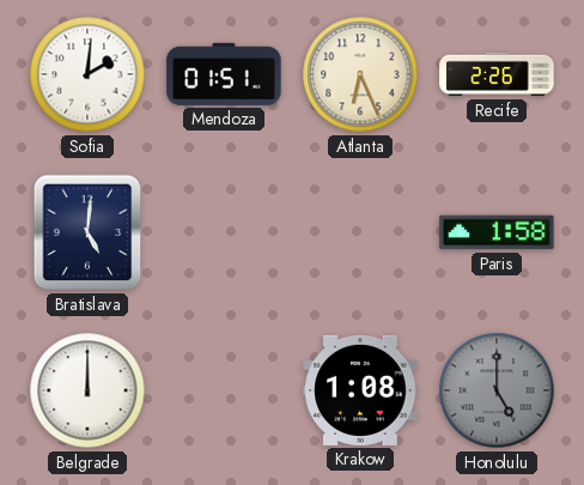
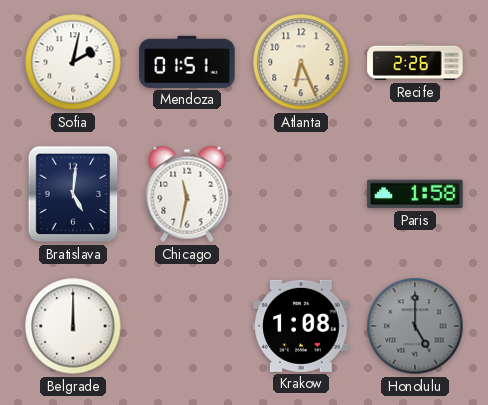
Sofia: 2:01 -> 2:02
Chicago: none -> 11:32
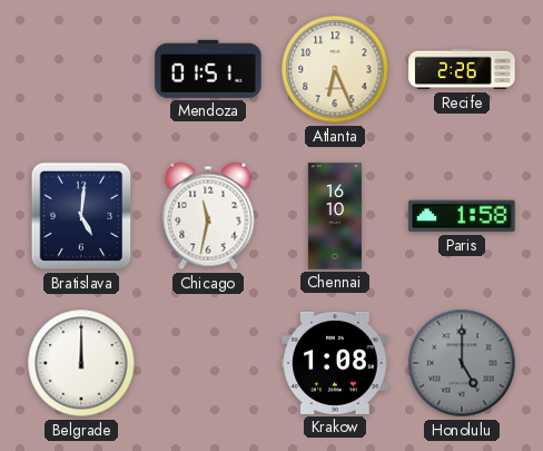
Sofia: 2:02 -> none
Chennai: none -> 16:10
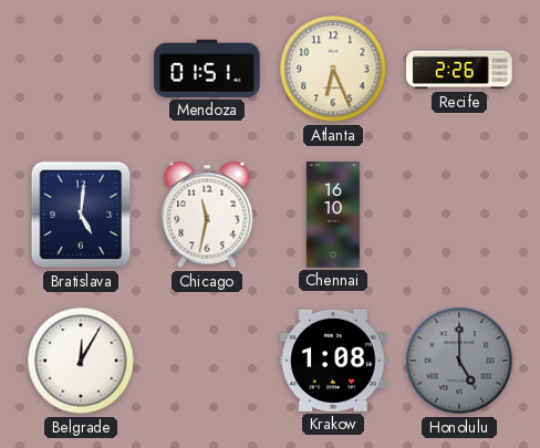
Paris: 1:58 -> none
Belgrade: 12:00 -> 12:05
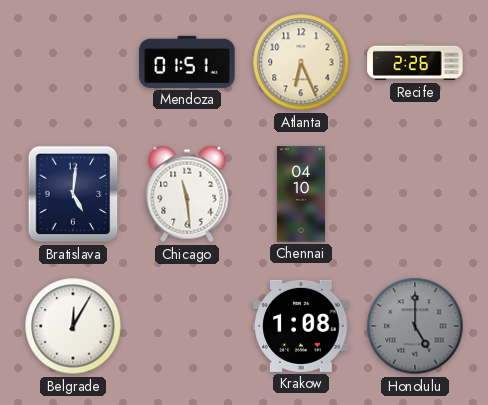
Chicago: 11:32 -> 11:29
Chennai: 16:10 -> 04:10
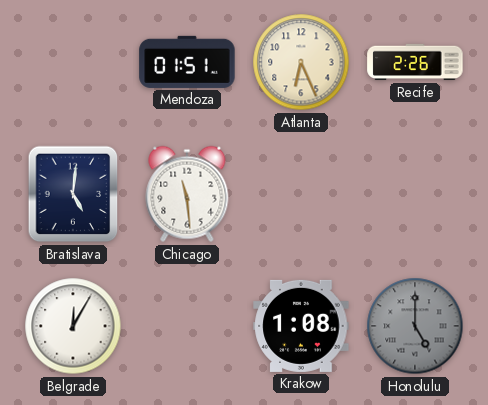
Chennai: 04:10 -> none
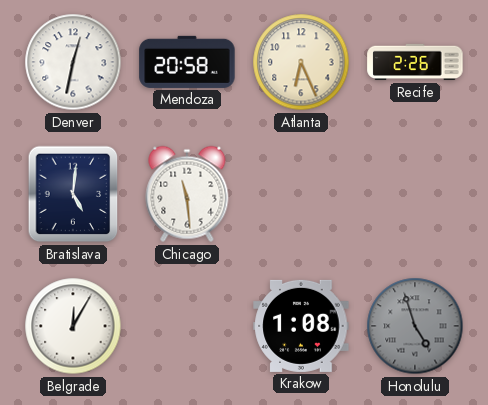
Denver: none -> 12:32
Mendoza: 01:51 -> 20:58
Honolulu: 5:00 -> 4:57
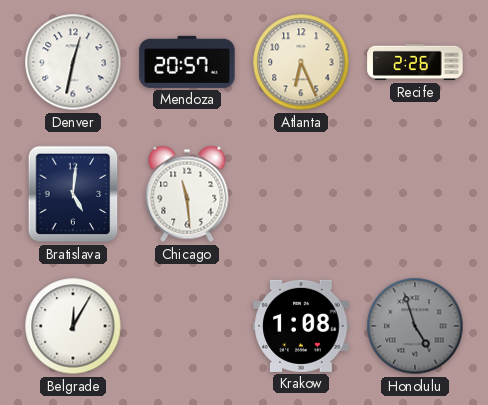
Mendoza: 20:58 -> 20:57
